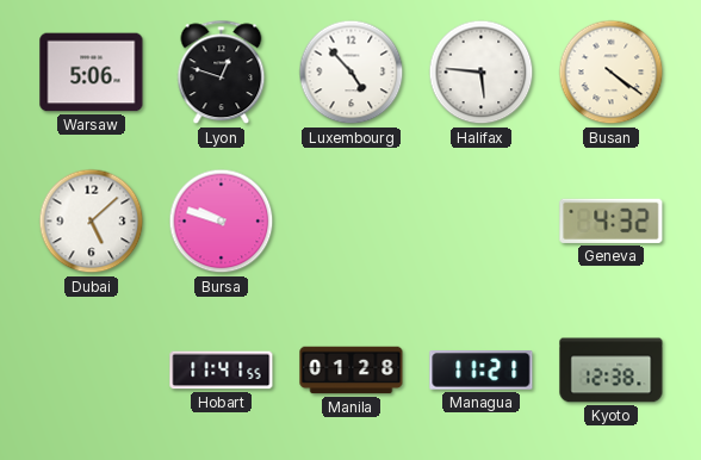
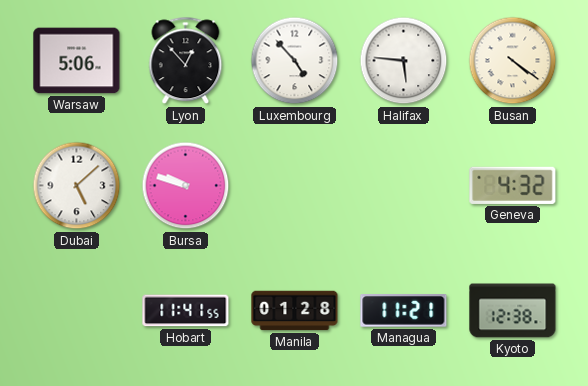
Lyon: 12:48 -> 12:53
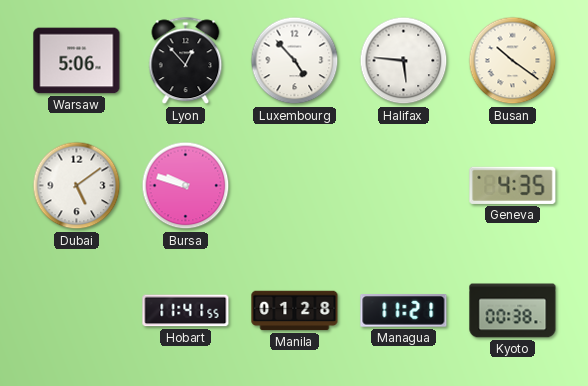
Busan: 4:21 -> 10:21
Dubai: 5:08 -> 5:09
Geneva: 4:32 -> 4:35
Kyoto: 12:38 -> 00:38
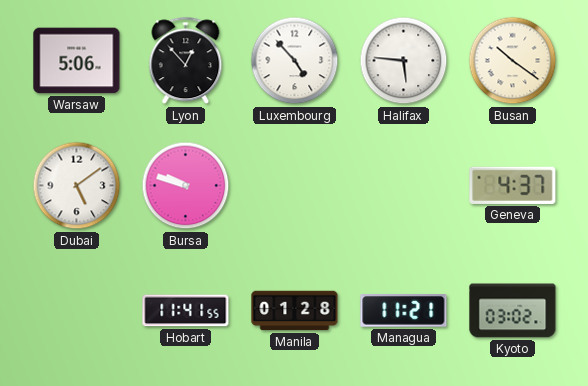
Geneva: 4:35 -> 4:37
Kyoto: 00:38 -> 03:02
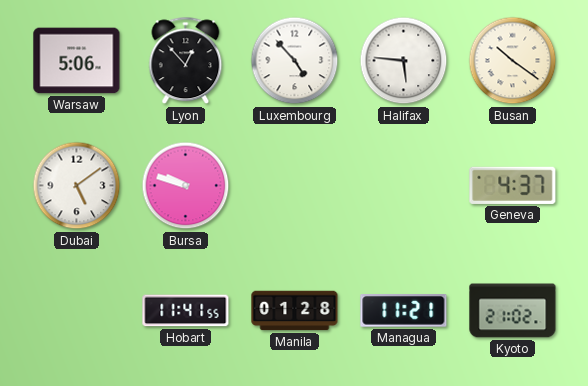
Kyoto: 03:02 -> 21:02
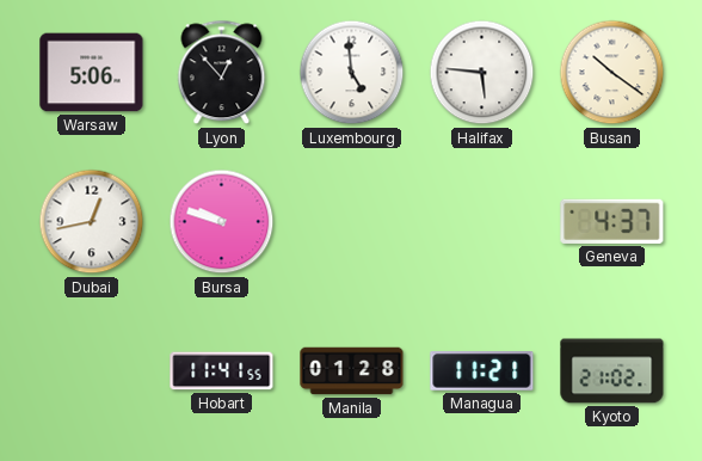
Luxembourg: 4:53 -> 4:59
Dubai: 5:09 -> 12:43
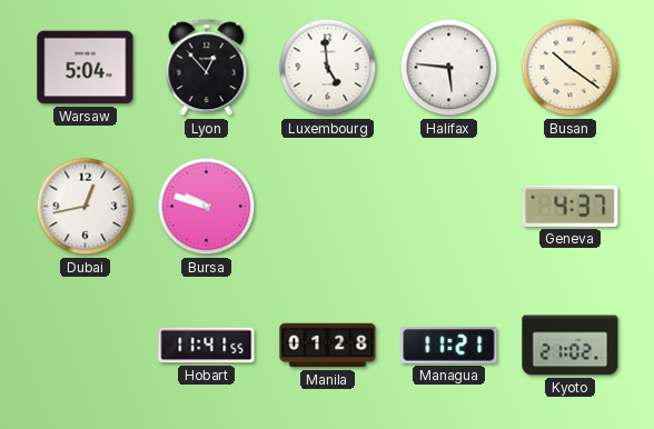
Warsaw: 5:06 -> 5:04
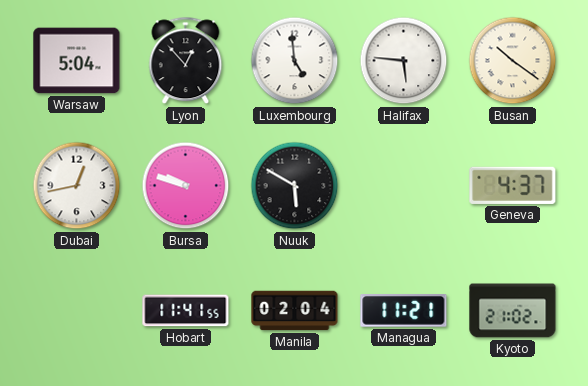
Nuuk: none -> 5:50
Manila: 01:28 -> 02:04
